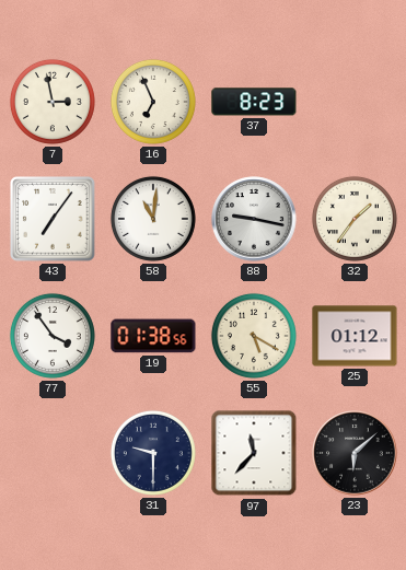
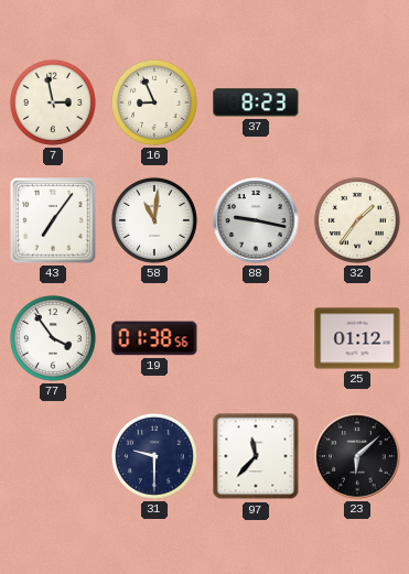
16: 6:56 -> 8:56
55: 5:20 -> none
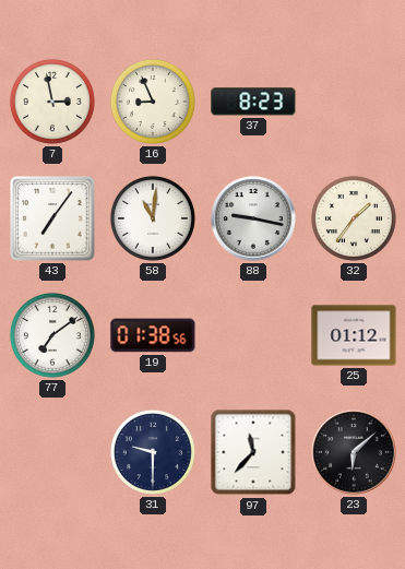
77: 3:54 -> 7:09
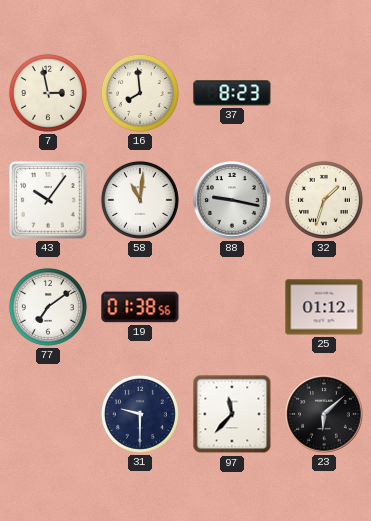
16: 8:56 -> 7:59
43: 7:06 -> 10:06
32: 1:36 -> 1:33
